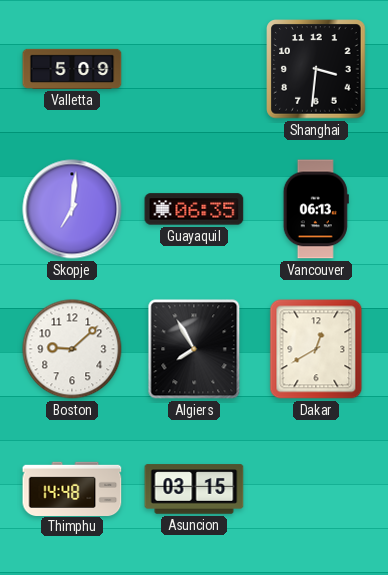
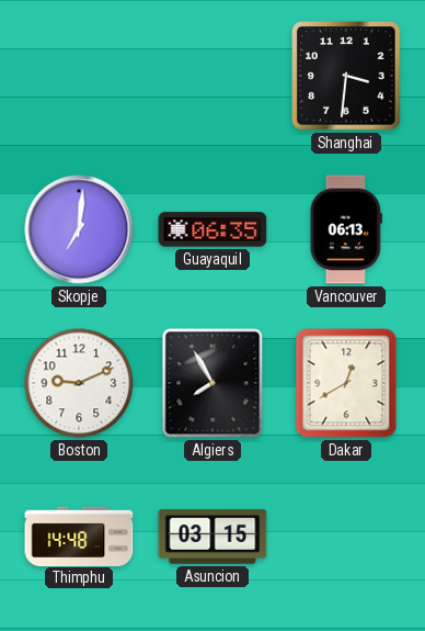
Valletta: 5:09 -> none
Boston: 9:08 -> 9:11
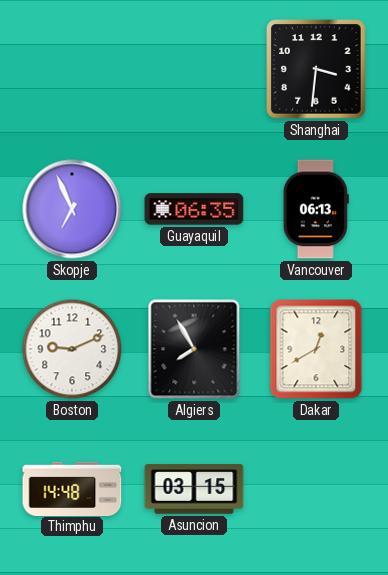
Skopje: 7:01 -> 6:56
